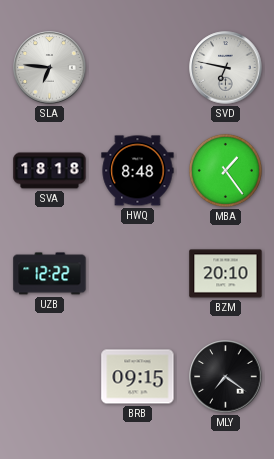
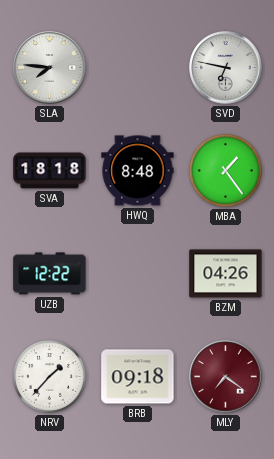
SLA: 6:46 -> 7:46
BZM: 20:10 -> 04:26
NRV: none -> 1:37
BRB: 09:15 -> 09:18
MLY dial: black -> burgundy
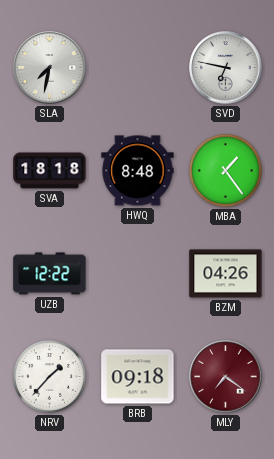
SLA: 7:46 -> 7:32
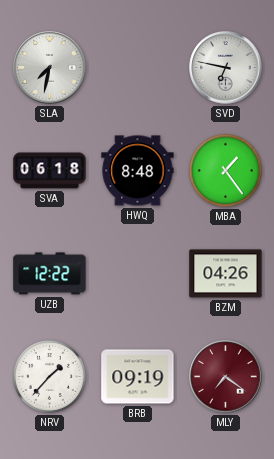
SVA: 18:18 -> 06:18
BRB: 09:18 -> 09:19
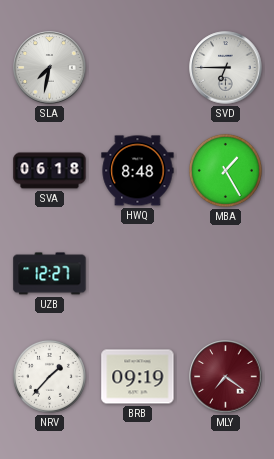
SVD: 6:47 -> 6:45
MBA: 1:24 -> 1:25
UZB: 12:22 -> 12:27
BZM: 04:26 -> none
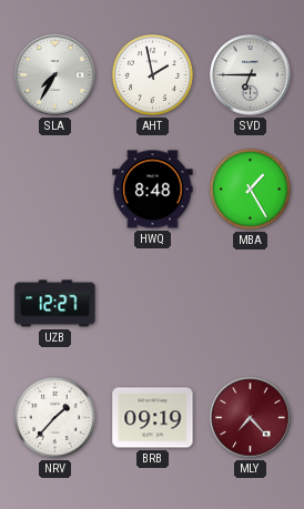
SLA: 7:32 -> 7:35
AHT: none -> 1:58
SVA: 06:18 -> none
MLY: 7:21 -> 7:23
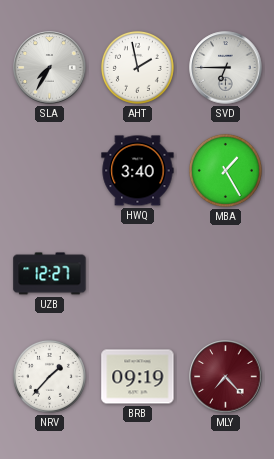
HWQ: 8:48 -> 3:40
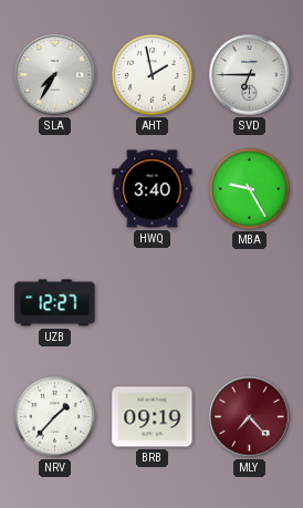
MBA: 1:25 -> 9:25
